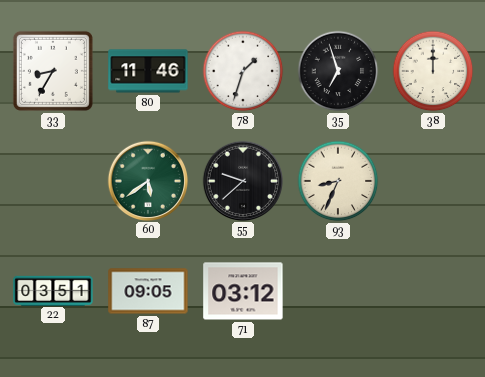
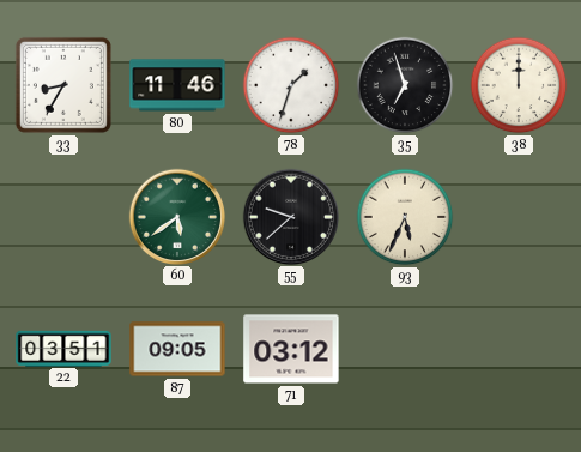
93: 8:34 -> 5:34
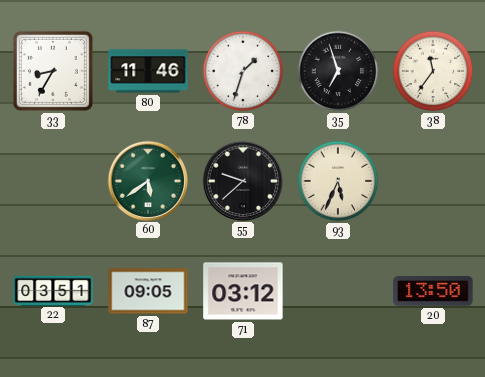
38: 12:00 -> 11:36
20: none -> 13:50
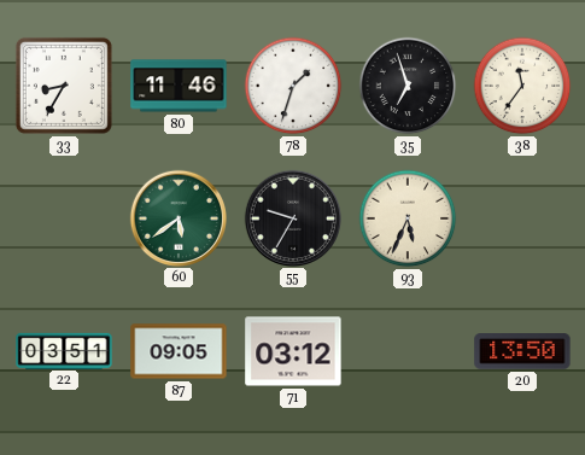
55: 9:38 -> 9:35
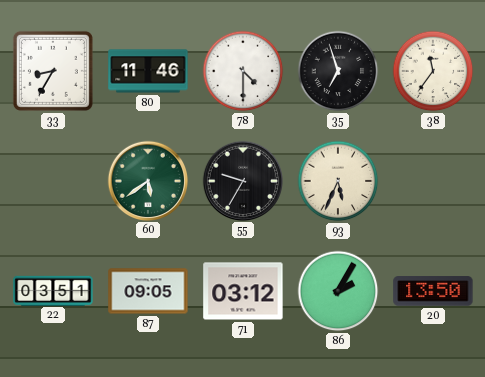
78: 1:33 -> 4:30
86: none -> 2:05
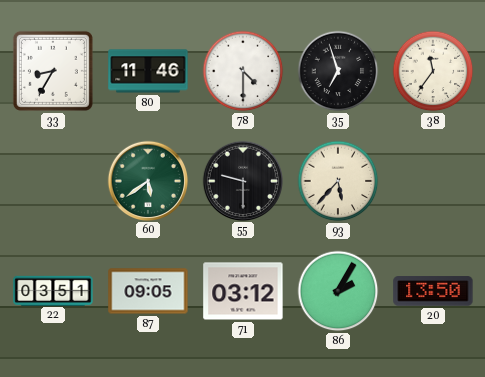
55: 9:35 -> 9:30
93: 5:34 -> 5:37
